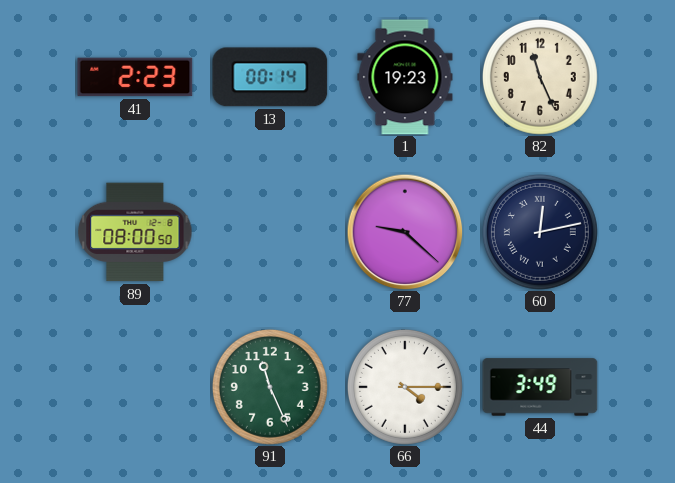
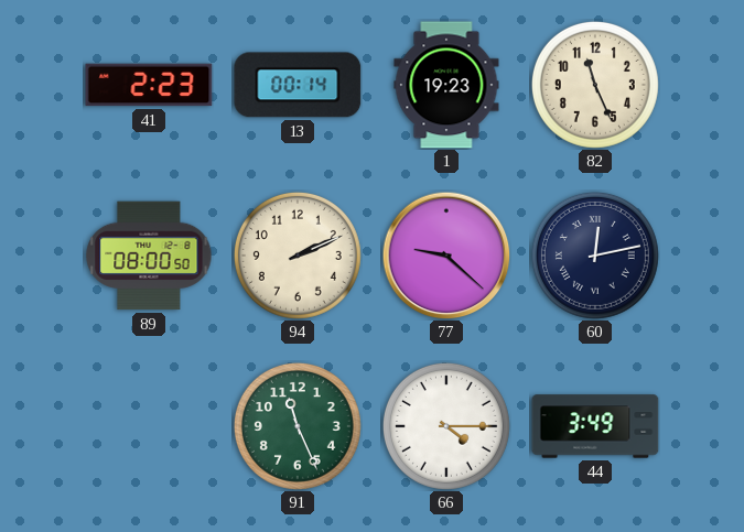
94: none -> 2:11
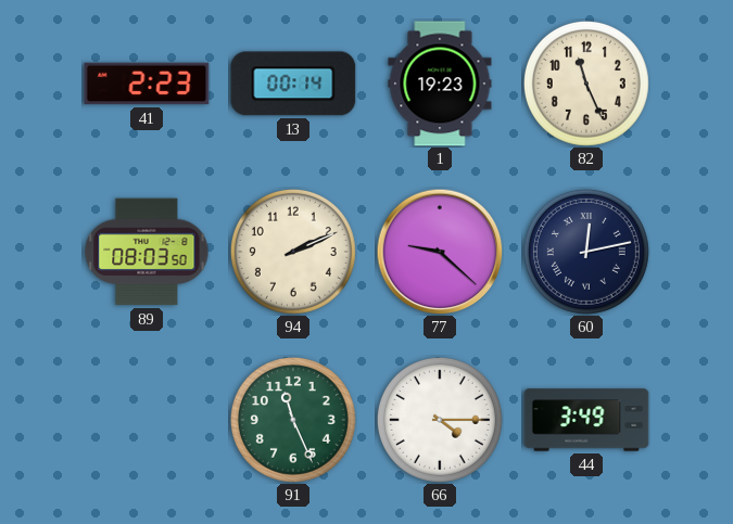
89: 08:00 -> 08:03
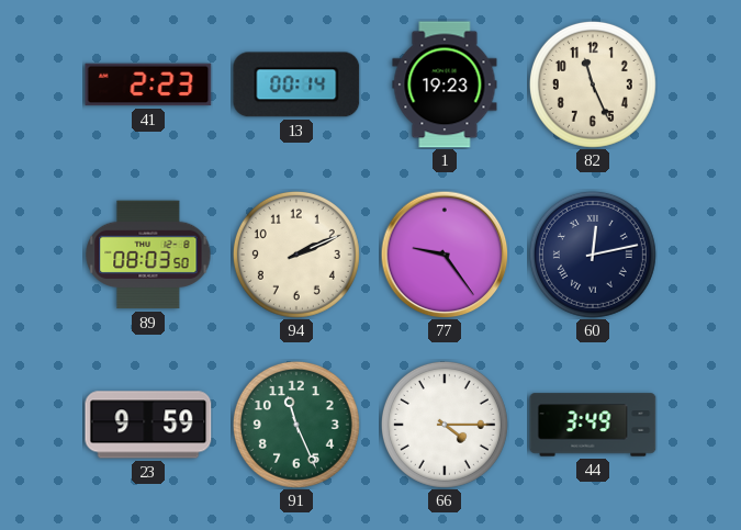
77: 9:22 -> 9:24
23: none -> 9:59
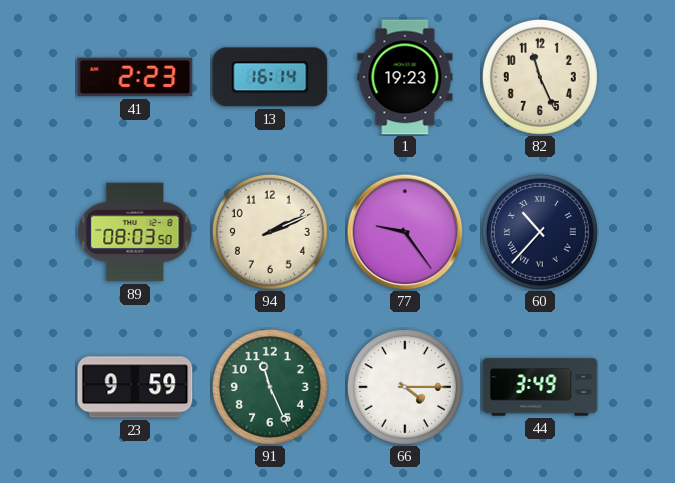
13: 00:14 -> 16:14
60: 12:13 -> 10:37
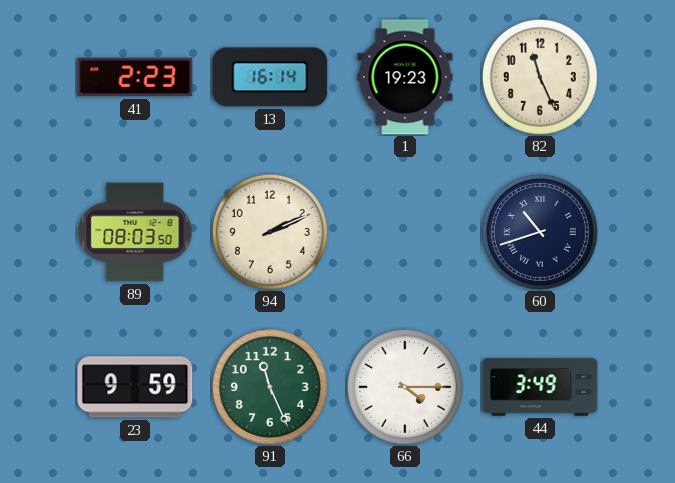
77: 9:24 -> none
60: 10:37 -> 10:42
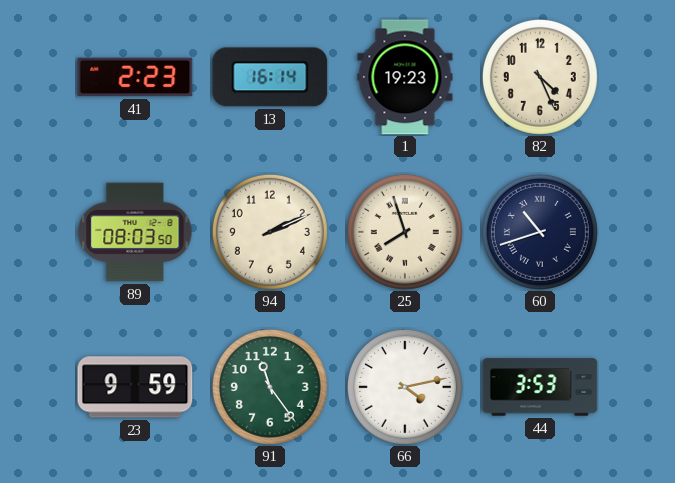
82: 11:26 -> 4:26
25: none -> 7:57
91: 11:26 -> 11:24
66: 4:15 -> 4:13
44: 3:49 -> 3:53
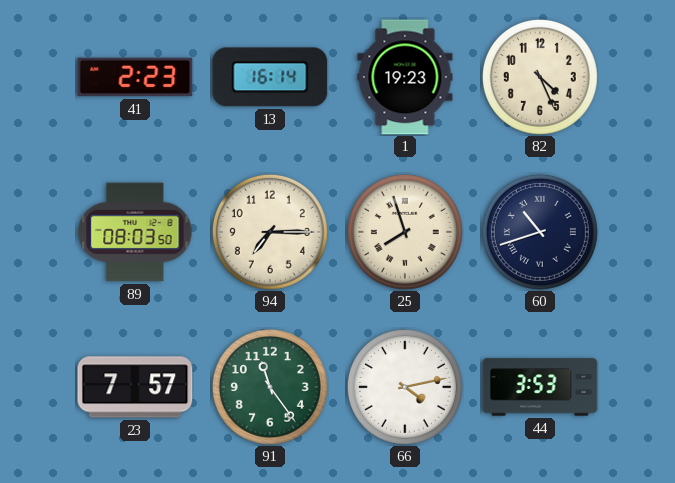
94: 2:11 -> 7:15
23: 9:59 -> 7:57
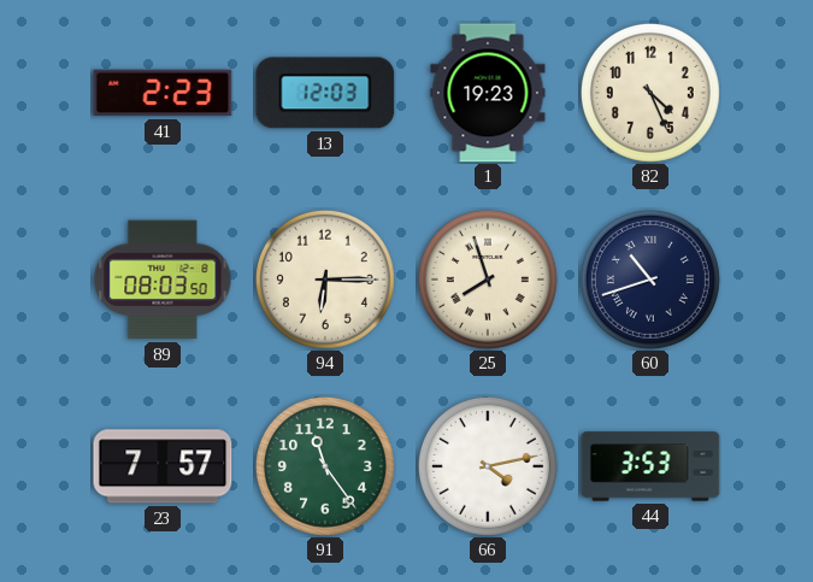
13: 16:14 -> 12:03
94: 7:15 -> 6:15
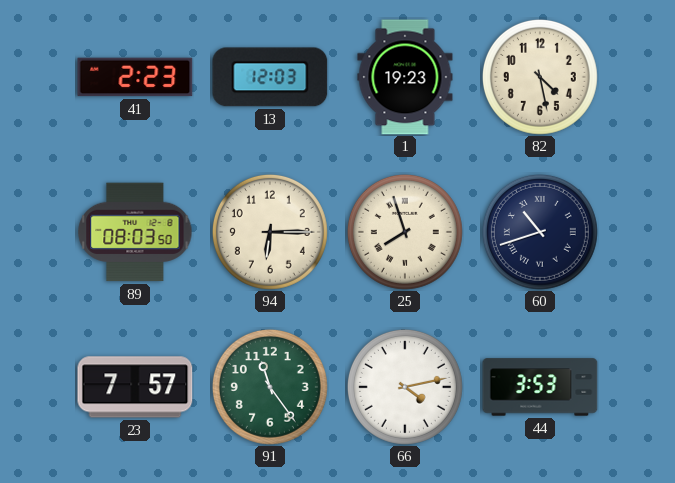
82: 4:26 -> 4:28
